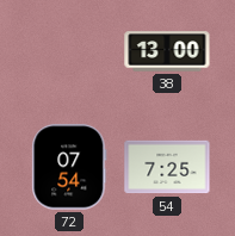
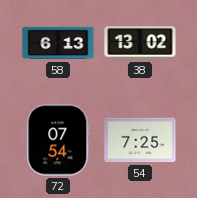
58: none -> 6:13
38: 13:00 -> 13:02
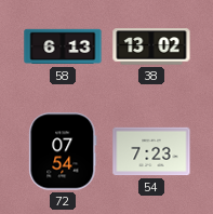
54: 7:25 -> 7:23
